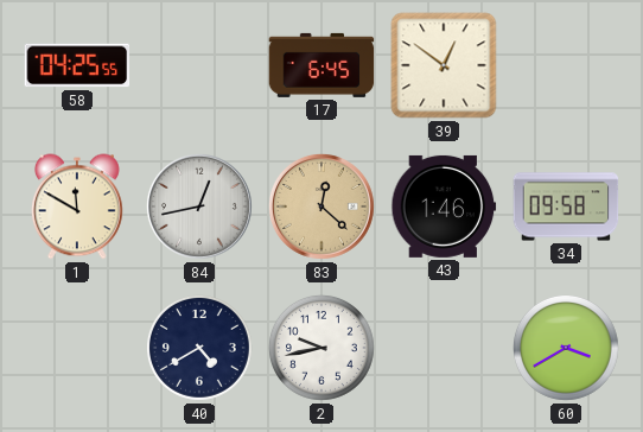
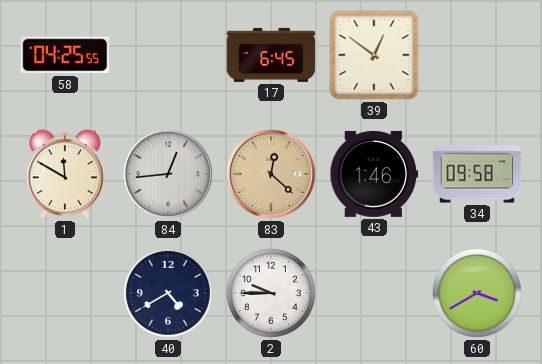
84: 12:43 -> 12:44
2: 9:43 -> 9:45
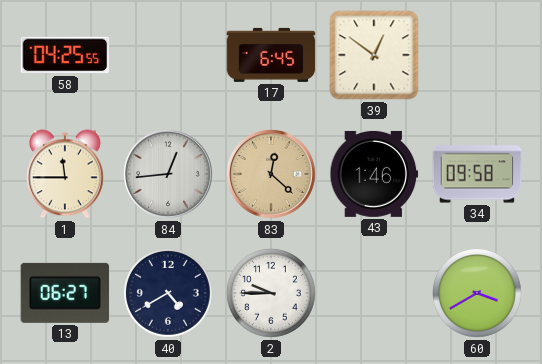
1: 11:50 -> 11:45
13: none -> 06:27
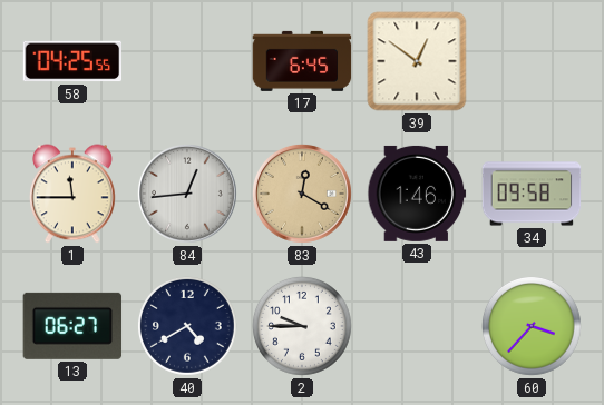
83: 12:22 -> 12:20
60: 3:40 -> 3:37
